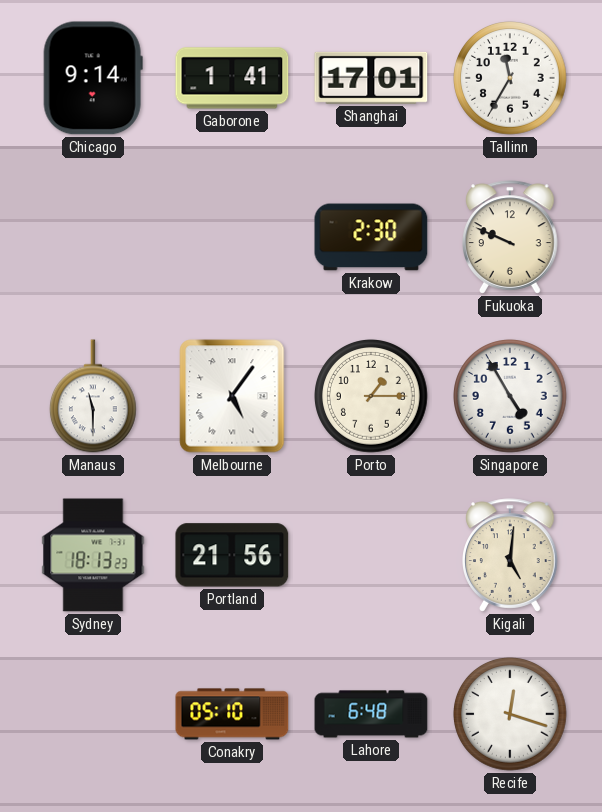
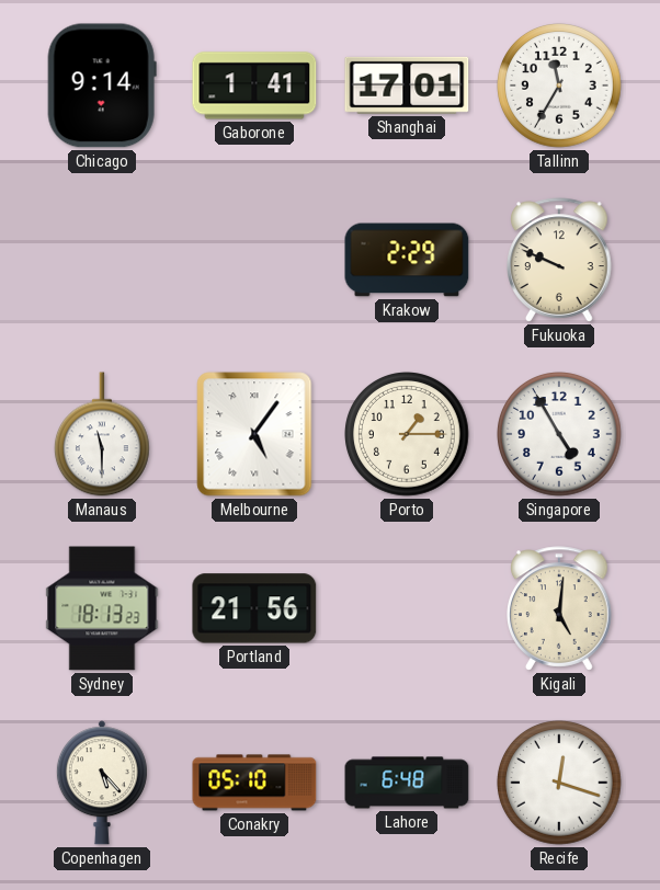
Krakow: 2:30 -> 2:29
Copenhagen: none -> 5:23
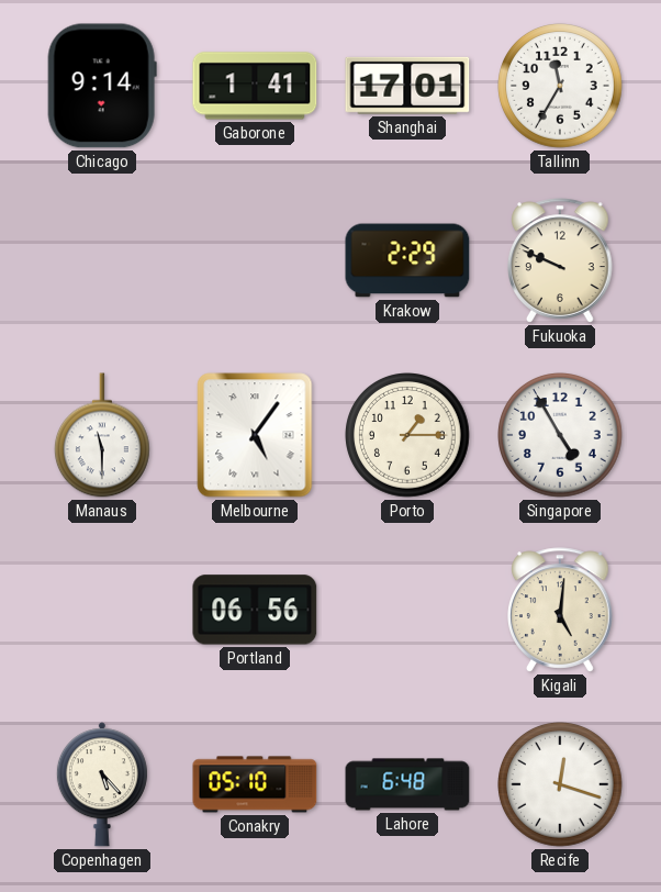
Sydney: 18:13 -> none
Portland: 21:56 -> 06:56
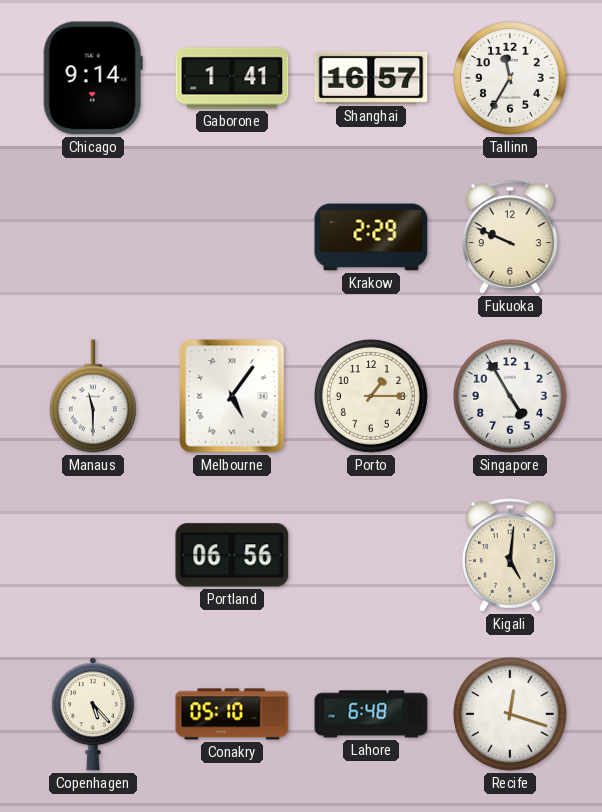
Shanghai: 17:01 -> 16:57
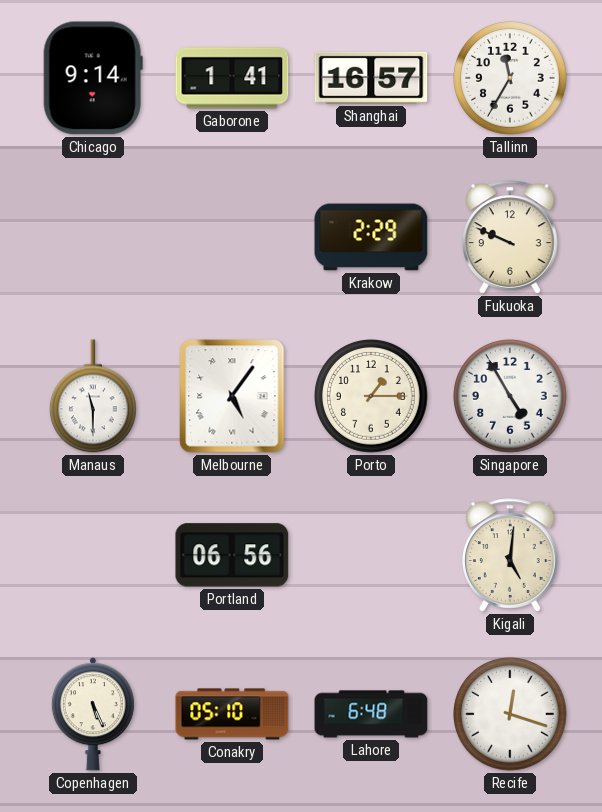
Copenhagen: 5:23 -> 5:26
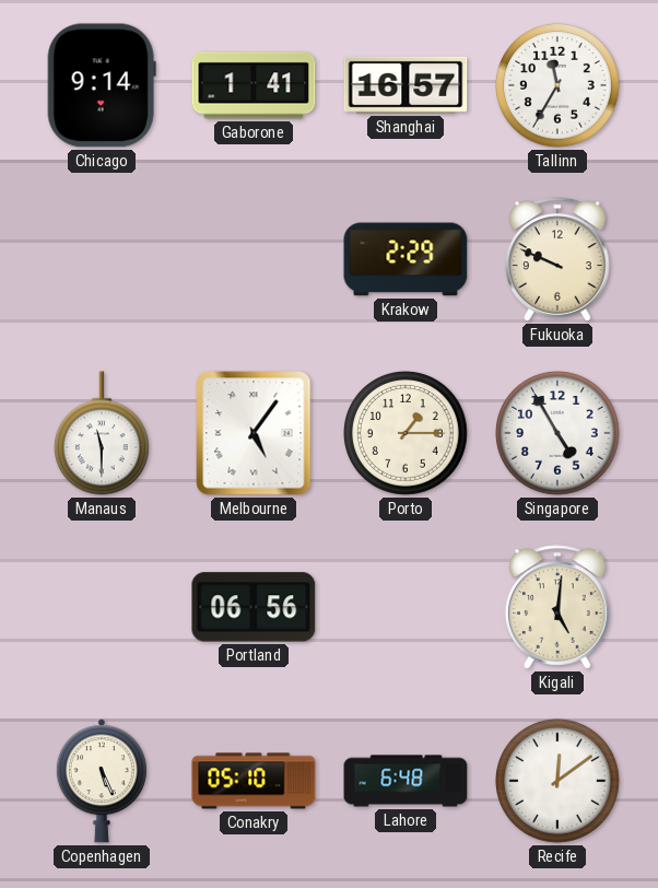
Recife: 12:18 -> 12:09
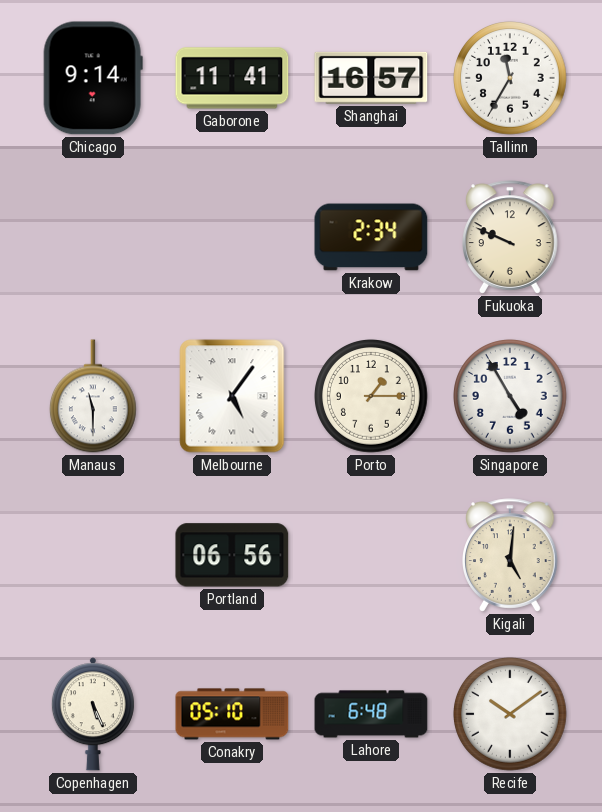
Gaborone: 1:41 -> 11:41
Krakow: 2:29 -> 2:34
Recife: 12:09 -> 10:09
